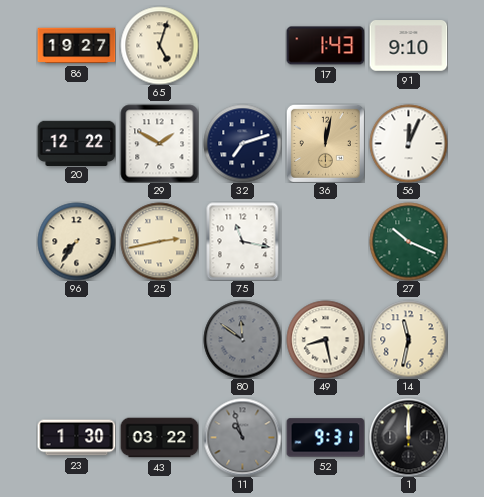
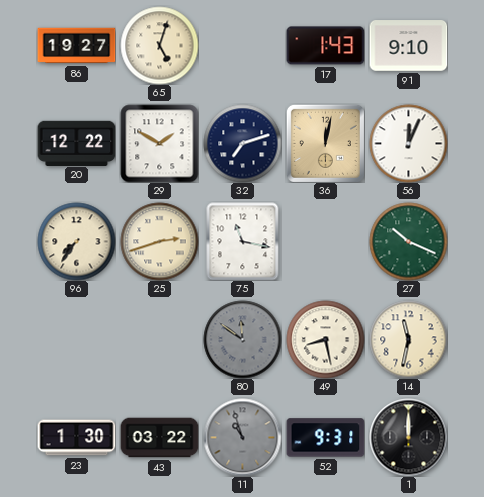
25: 2:43 -> 2:42
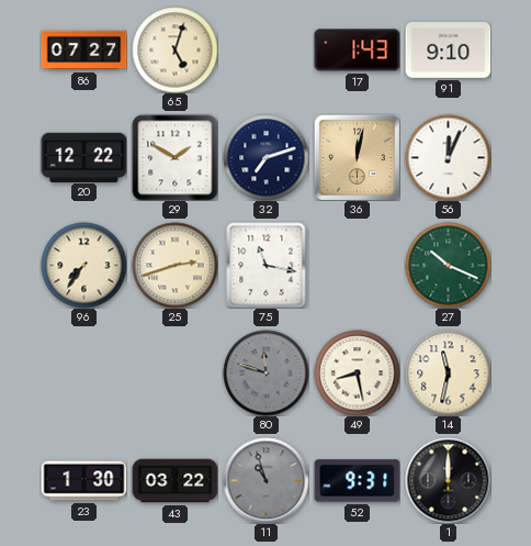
86: 19:27 -> 07:27
80: 11:51 -> 11:48
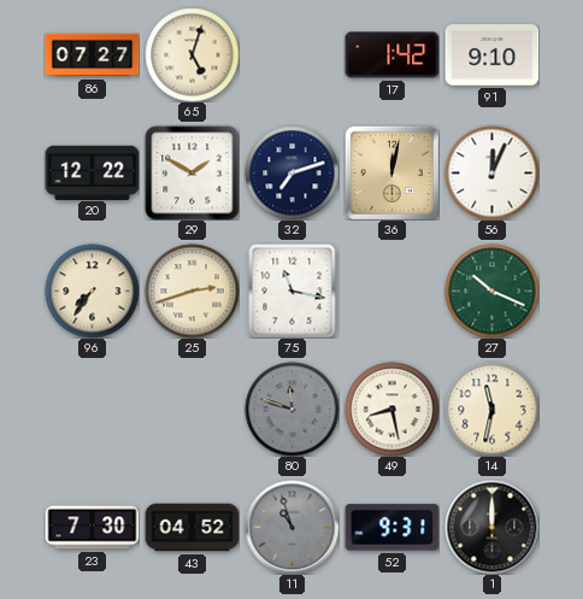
17: 1:43 -> 1:42
23: 1:30 -> 7:30
43: 03:22 -> 04:52
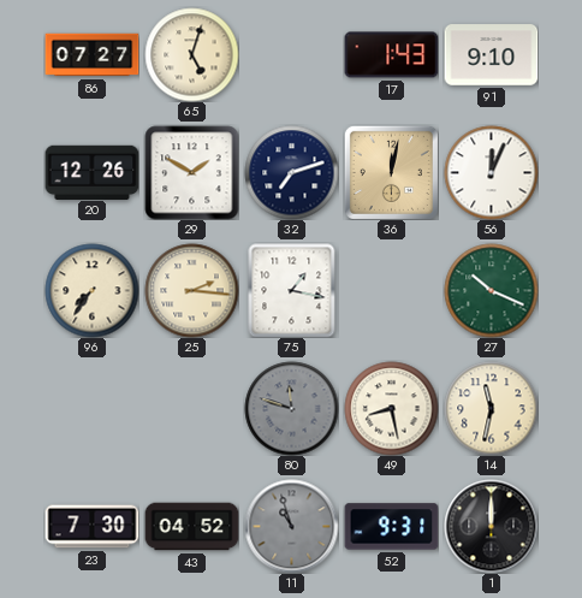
17: 1:42 -> 1:43
20: 12:22 -> 12:26
25: 2:42 -> 2:16
75: 11:17 -> 1:17
